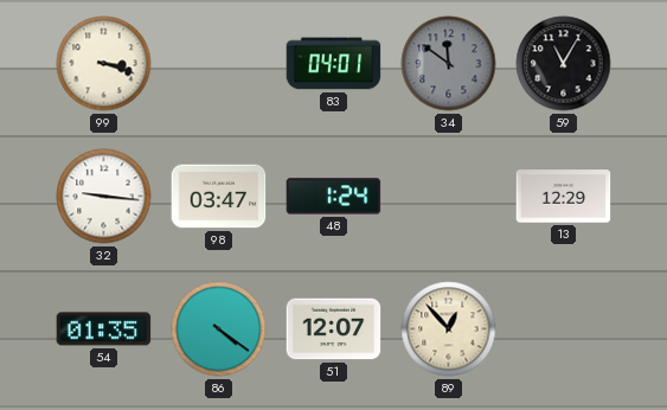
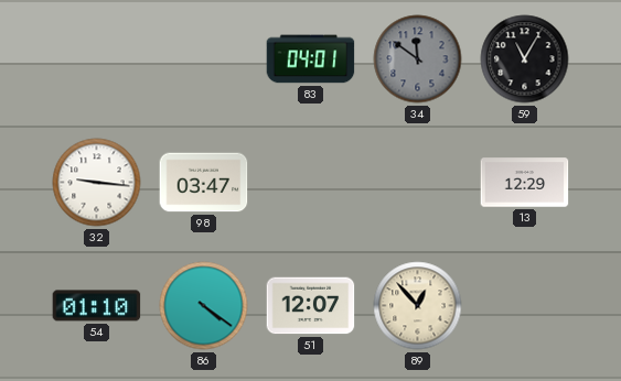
99: 3:18 -> none
48: 1:24 -> none
54: 01:35 -> 01:10
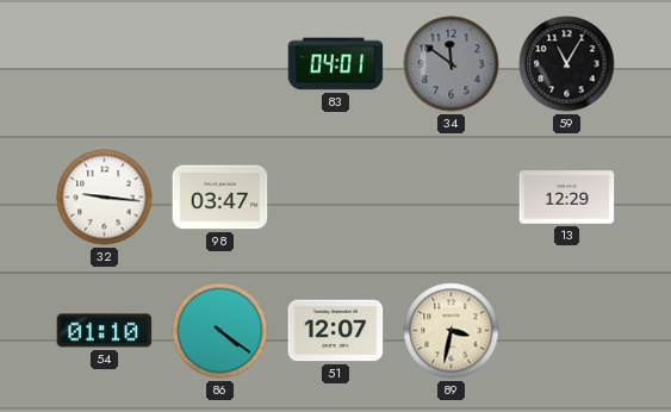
89: 12:53 -> 3:32
